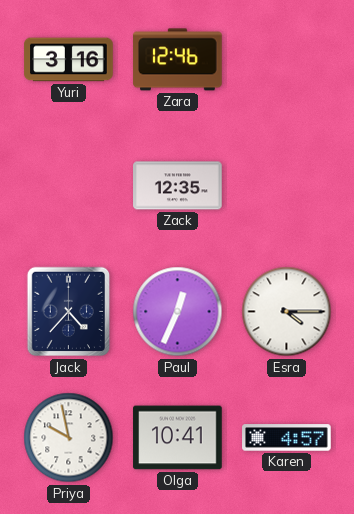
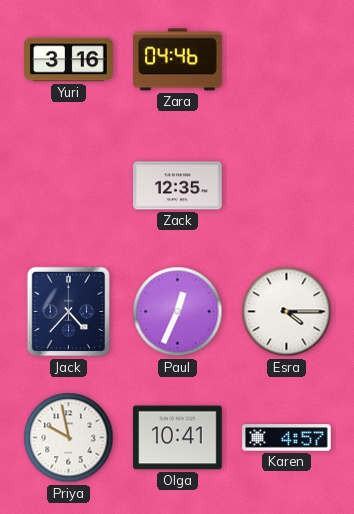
Zara: 12:46 -> 04:46
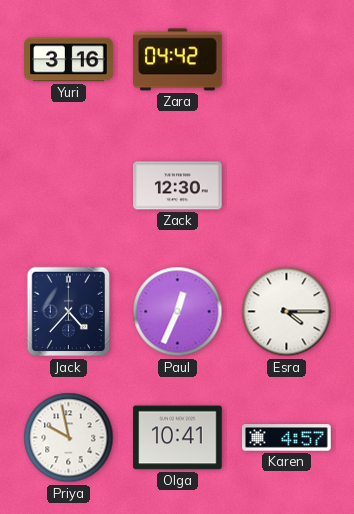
Zara: 04:46 -> 04:42
Zack: 12:35 -> 12:30
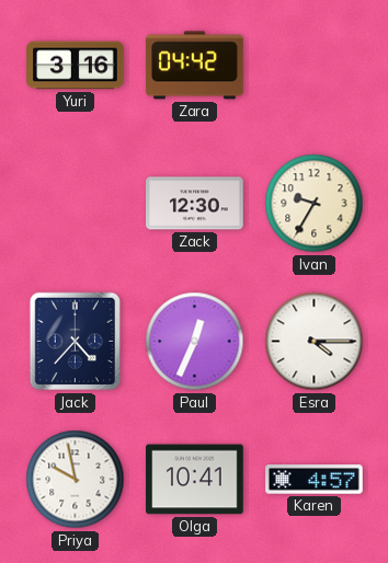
Ivan: none -> 9:35
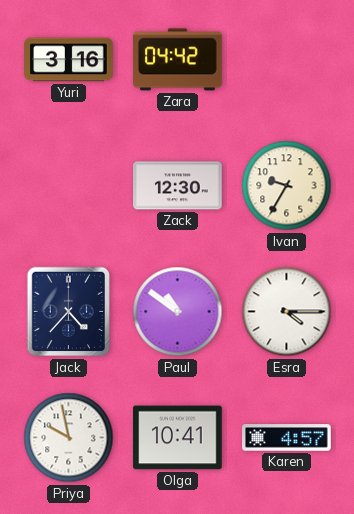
Paul: 12:34 -> 10:51
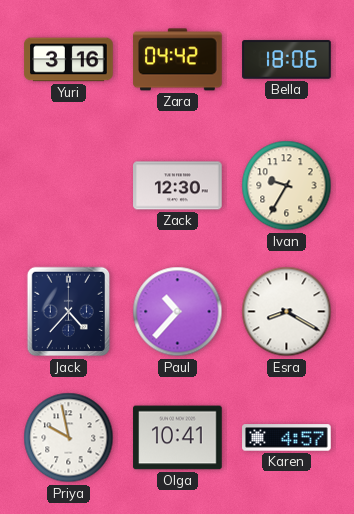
Bella: none -> 18:06
Paul: 10:51 -> 10:37
Esra: 4:15 -> 8:20
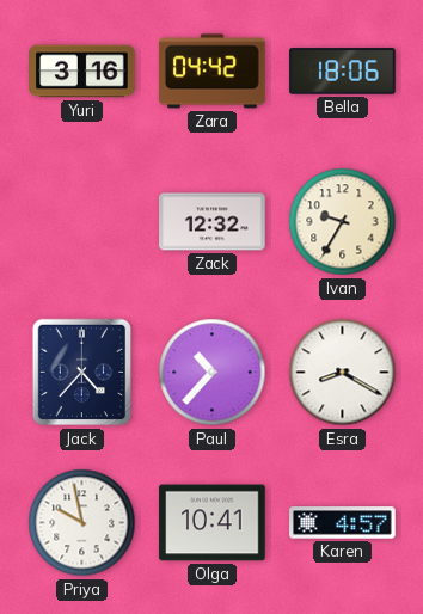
Zack: 12:30 -> 12:32
